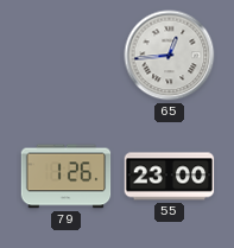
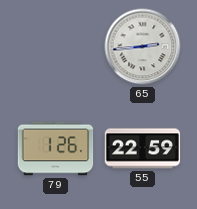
65: 12:44 -> 2:44
55: 23:00 -> 22:59
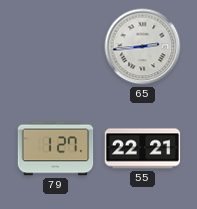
79: 1:26 -> 1:27
55: 22:59 -> 22:21
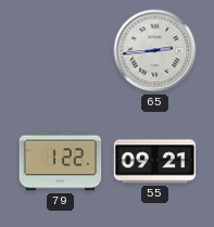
79: 1:27 -> 1:22
55: 22:21 -> 09:21
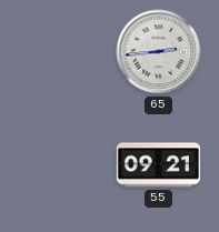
79: 1:22 -> none
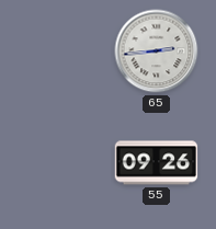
55: 09:21 -> 09:26
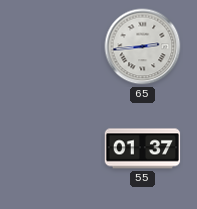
55: 09:26 -> 01:37
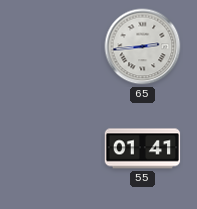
55: 01:37 -> 01:41
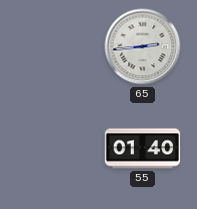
55: 01:41 -> 01:40
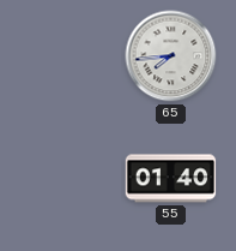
65: 2:44 -> 7:44
